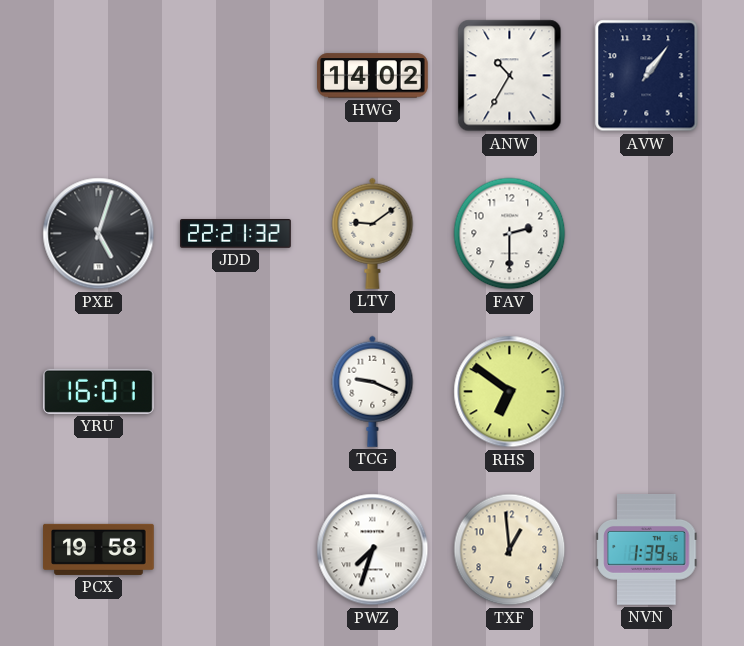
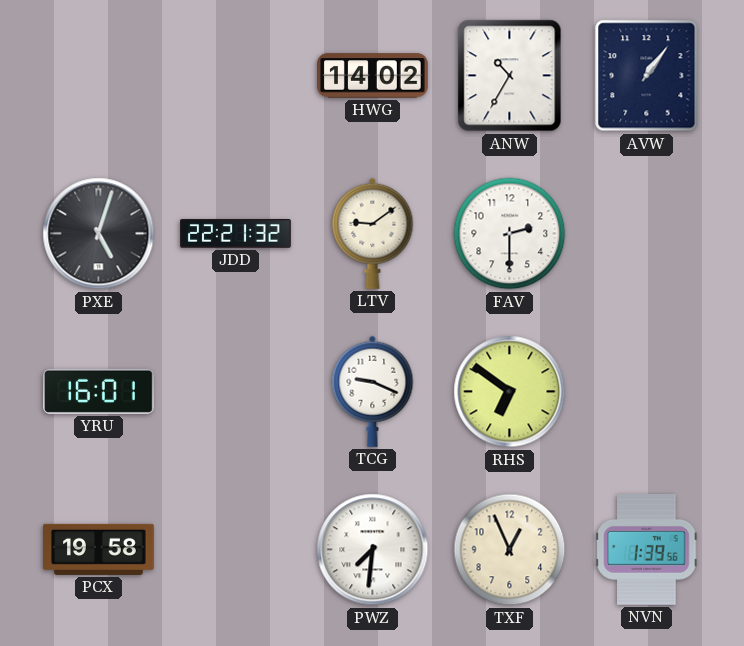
PWZ: 7:33 -> 7:31
TXF: 12:59 -> 12:56
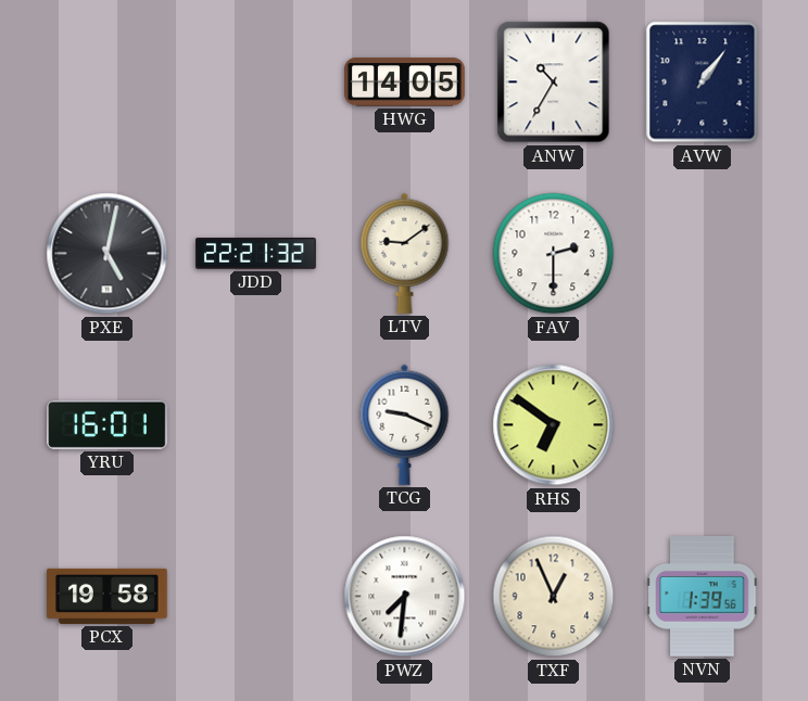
HWG: 14:02 -> 14:05
PXE: 5:03 -> 5:02
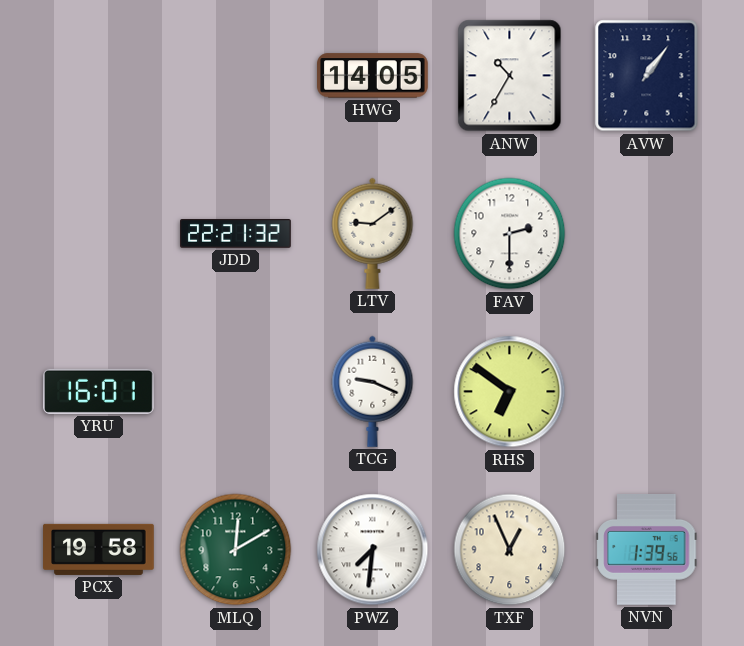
PXE: 5:02 -> none
MLQ: none -> 12:10
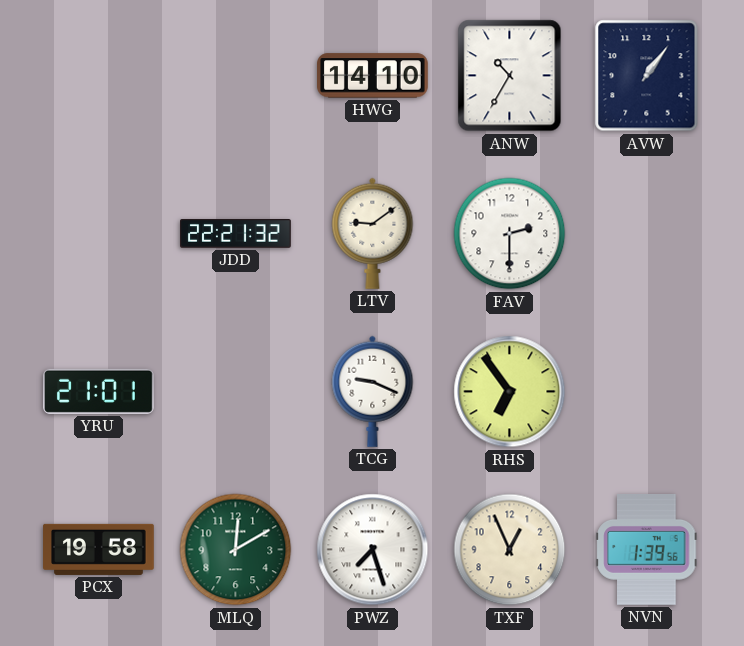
HWG: 14:05 -> 14:10
YRU: 16:01 -> 21:01
RHS: 6:51 -> 6:54
PWZ: 7:31 -> 7:27
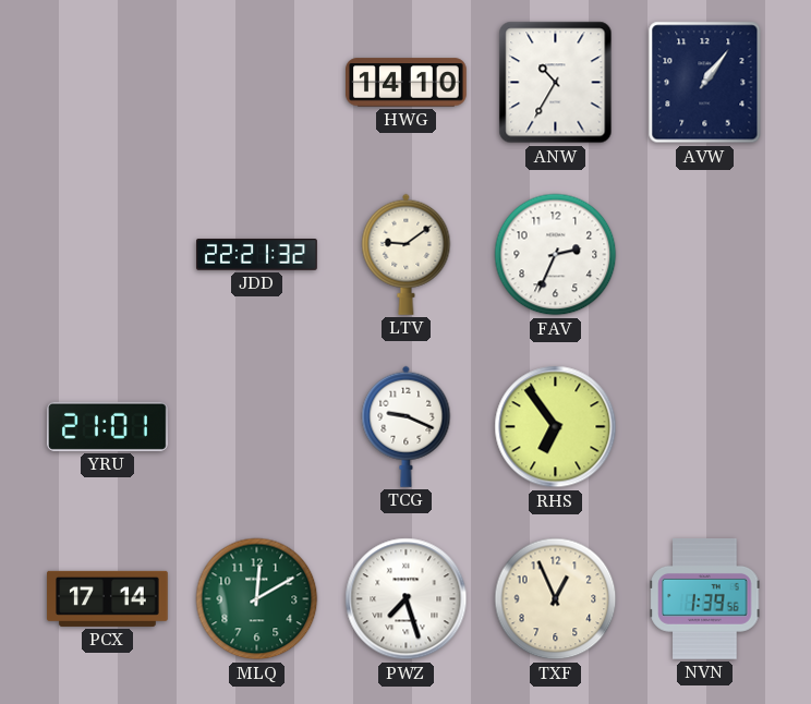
FAV: 2:30 -> 2:34
PCX: 19:58 -> 17:14
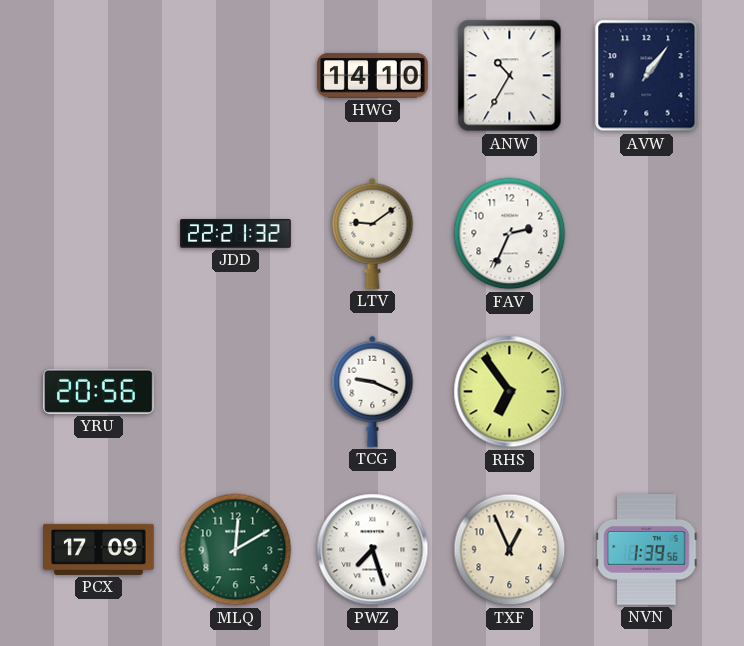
YRU: 21:01 -> 20:56
PCX: 17:14 -> 17:09
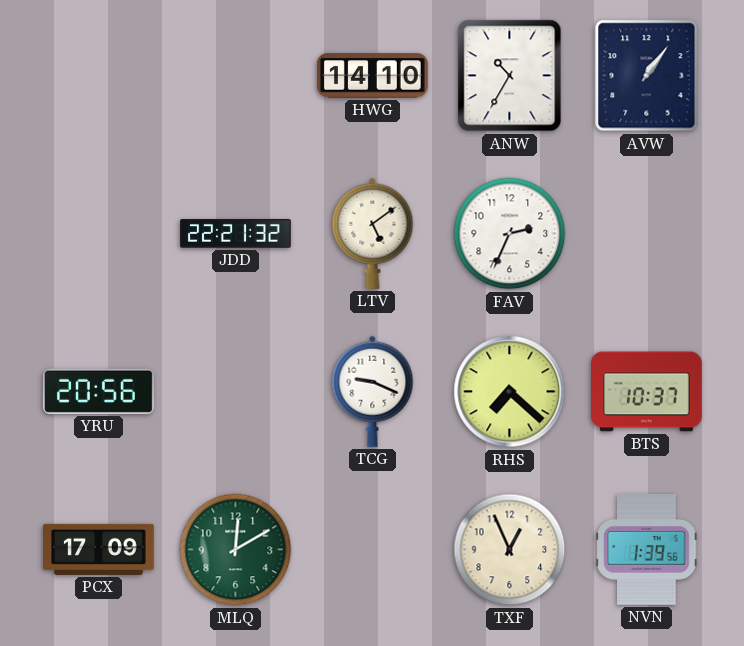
LTV: 9:09 -> 5:09
RHS: 6:54 -> 7:22
BTS: none -> 10:37
PWZ: 7:27 -> none
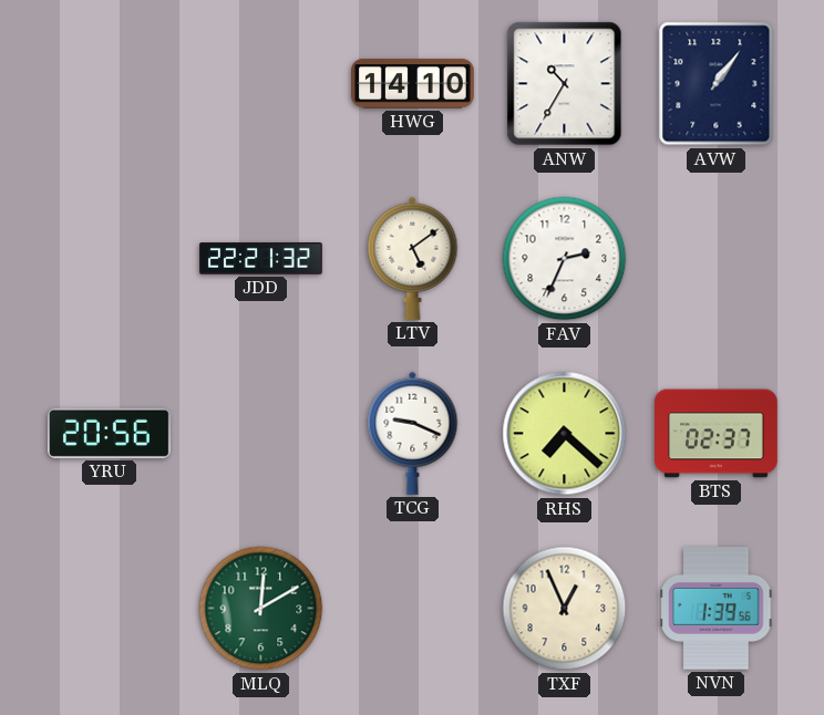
BTS: 10:37 -> 02:37
PCX: 17:09 -> none
